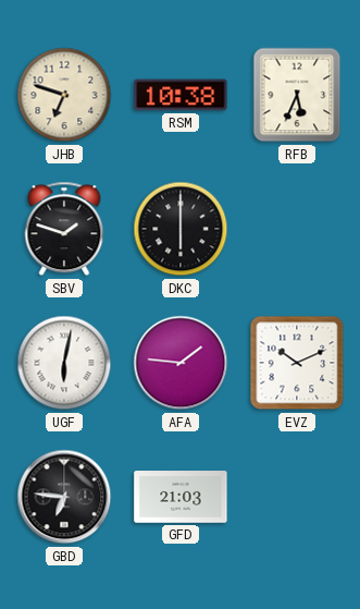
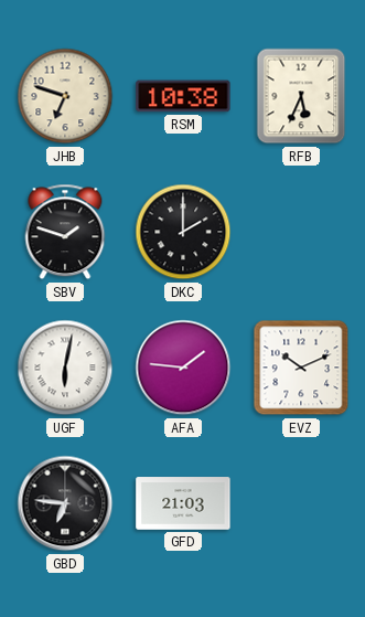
DKC: 6:00 -> 2:00
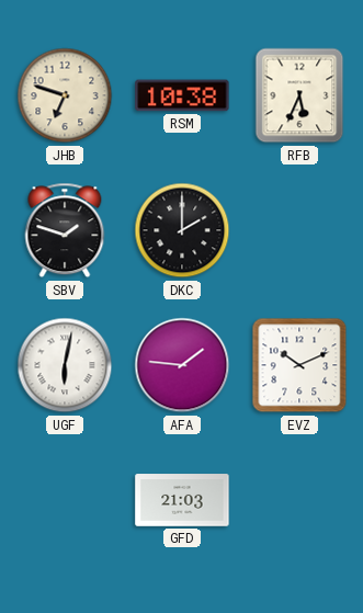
GBD: 6:46 -> none
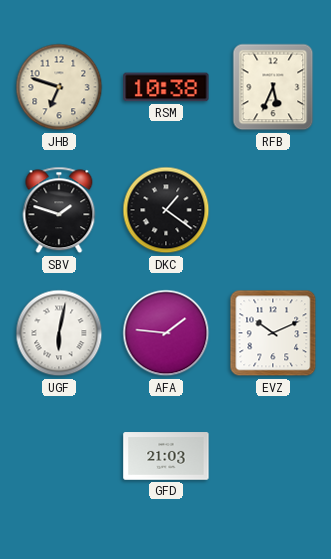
DKC: 2:00 -> 1:21
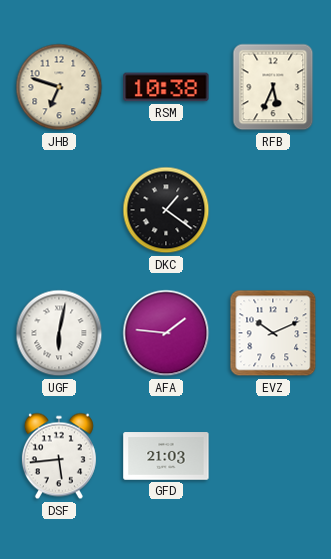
SBV: 1:48 -> none
DSF: none -> 5:44
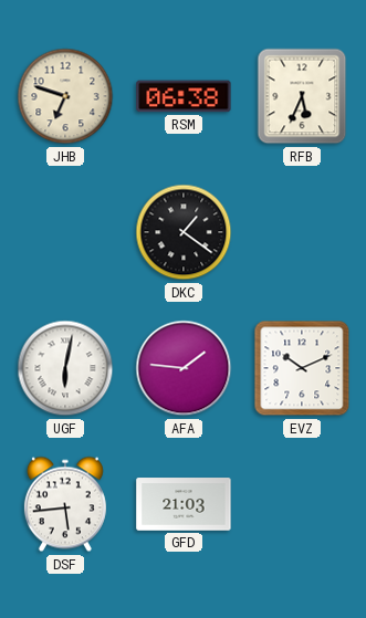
RSM: 10:38 -> 06:38
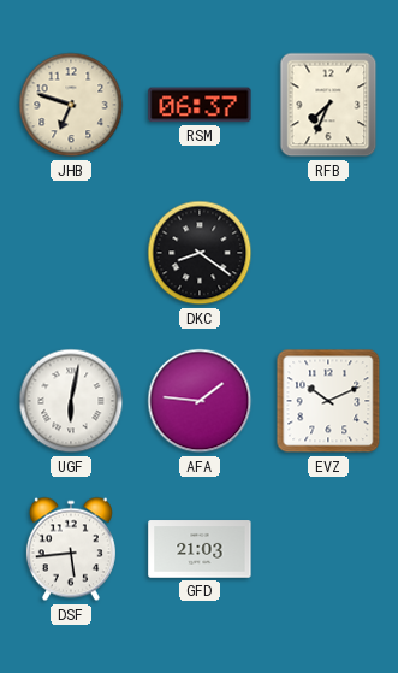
RSM: 06:38 -> 06:37
RFB: 5:34 -> 7:34
DKC: 1:21 -> 8:21
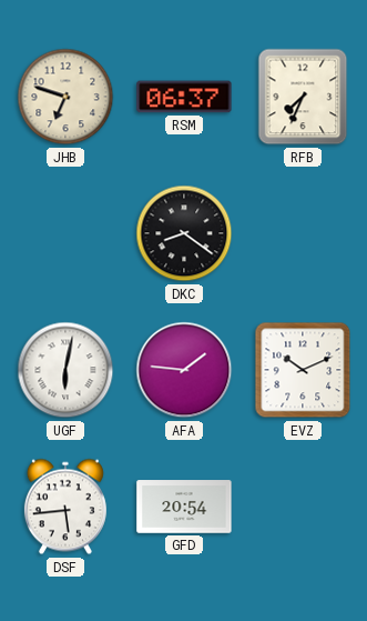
GFD: 21:03 -> 20:54
